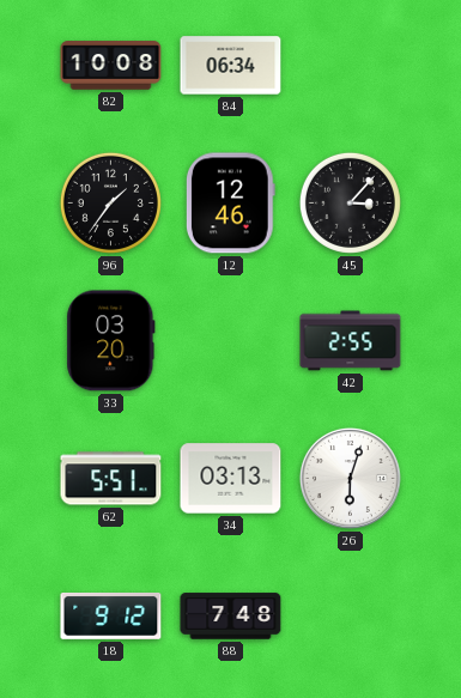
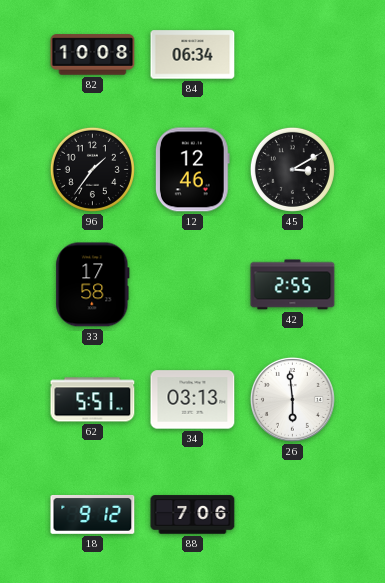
45: 3:07 -> 3:10
33: 03:20 -> 17:58
26: 6:03 -> 5:59
88: 7:48 -> 7:06
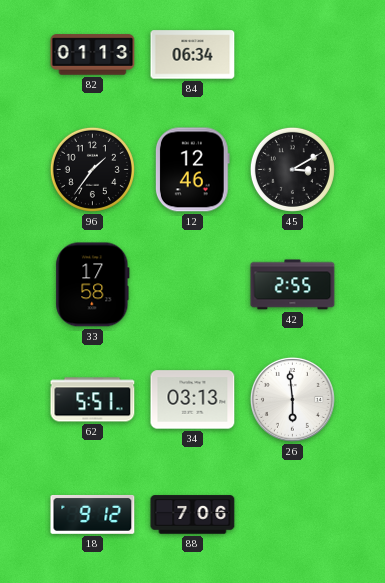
82: 10:08 -> 01:13
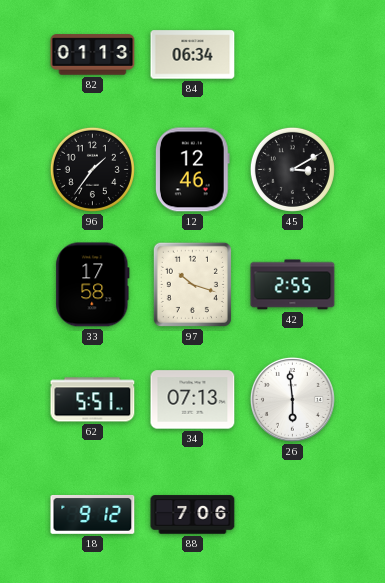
97: none -> 10:18
34: 03:13 -> 07:13
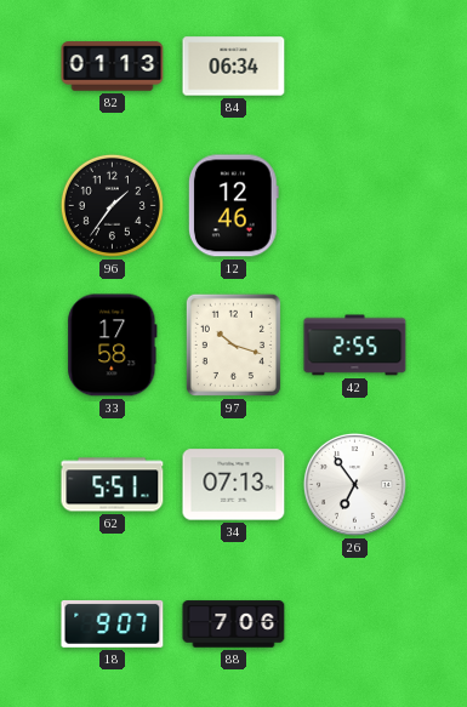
45: 3:10 -> none
26: 5:59 -> 6:54
18: 9:12 -> 9:07
